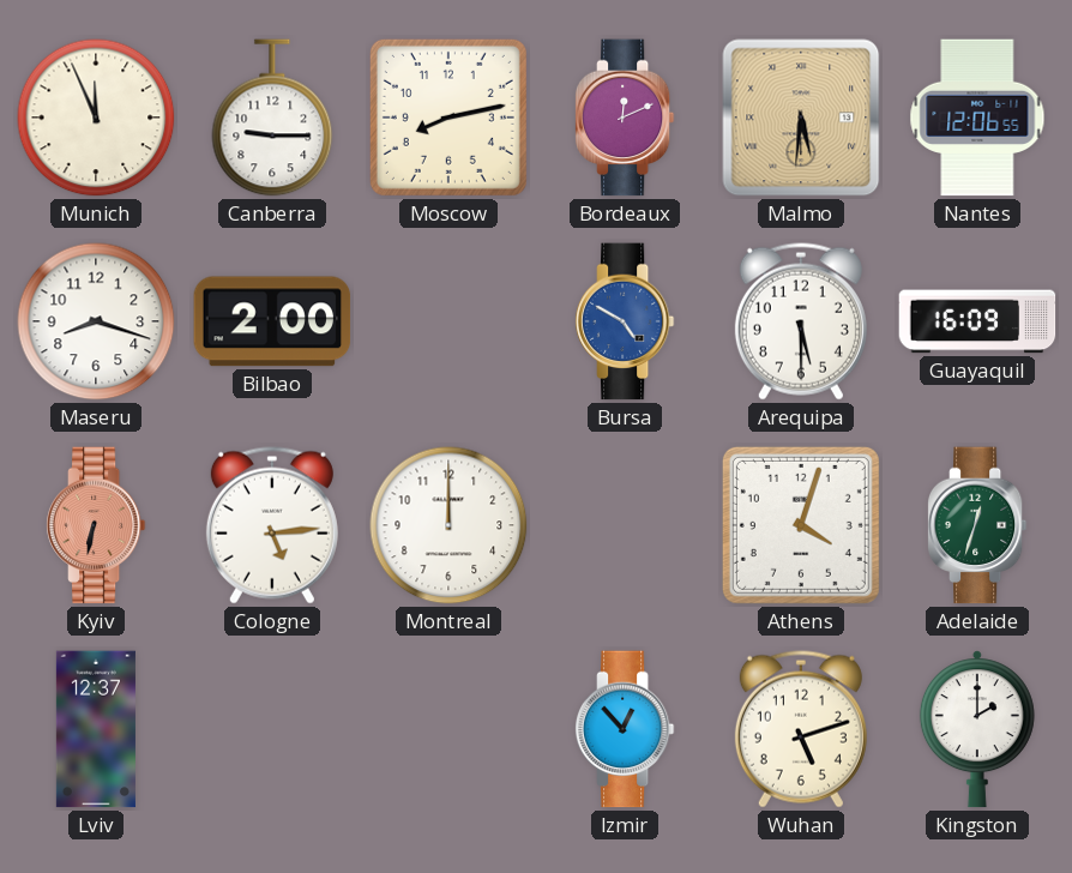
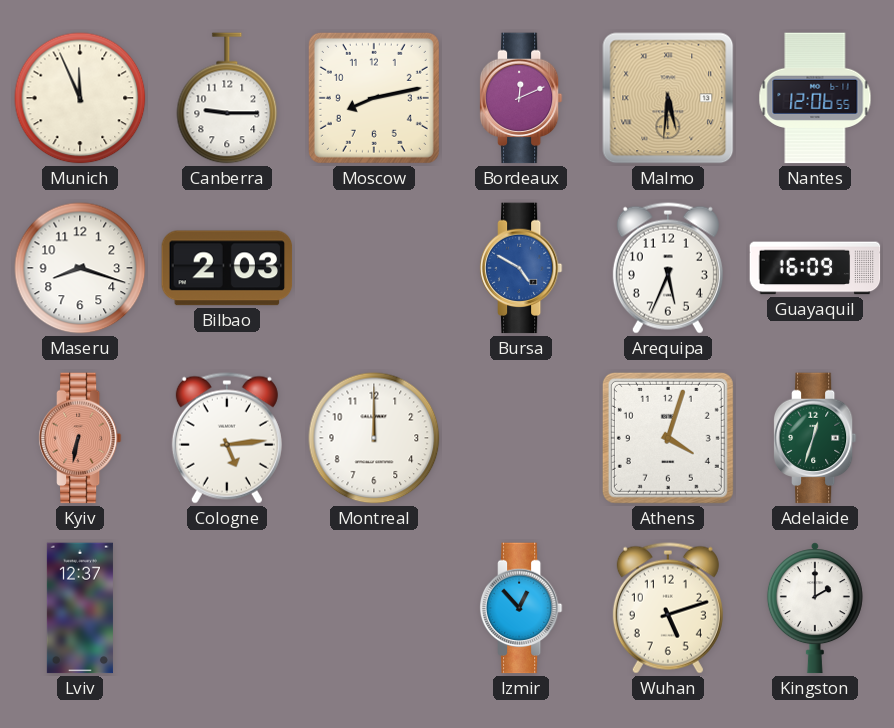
Bilbao: 2:00 -> 2:03
Arequipa: 5:30 -> 5:34
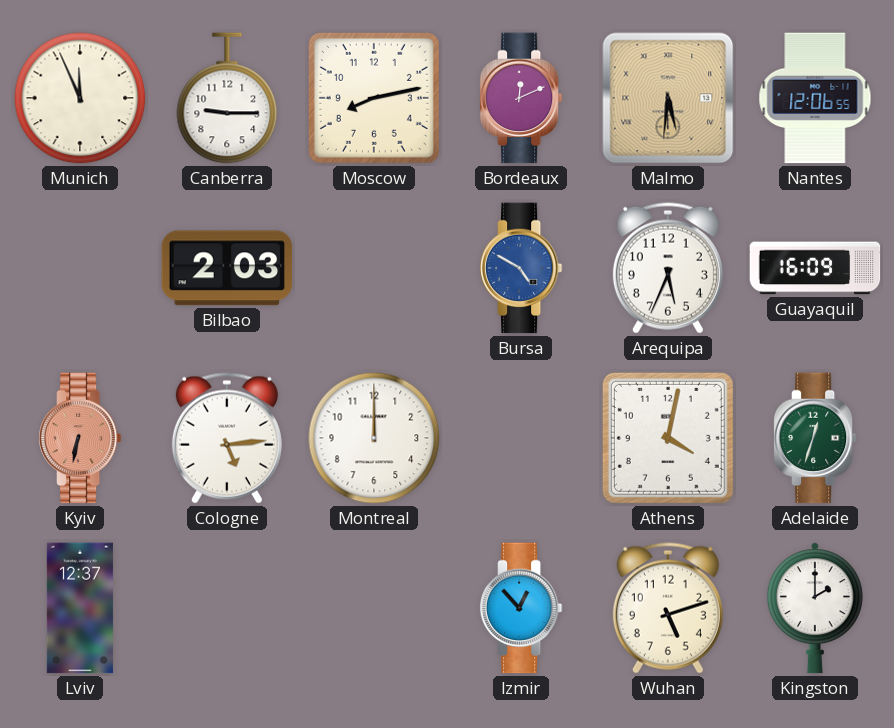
Maseru: 8:18 -> none
Athens: 4:03 -> 4:02
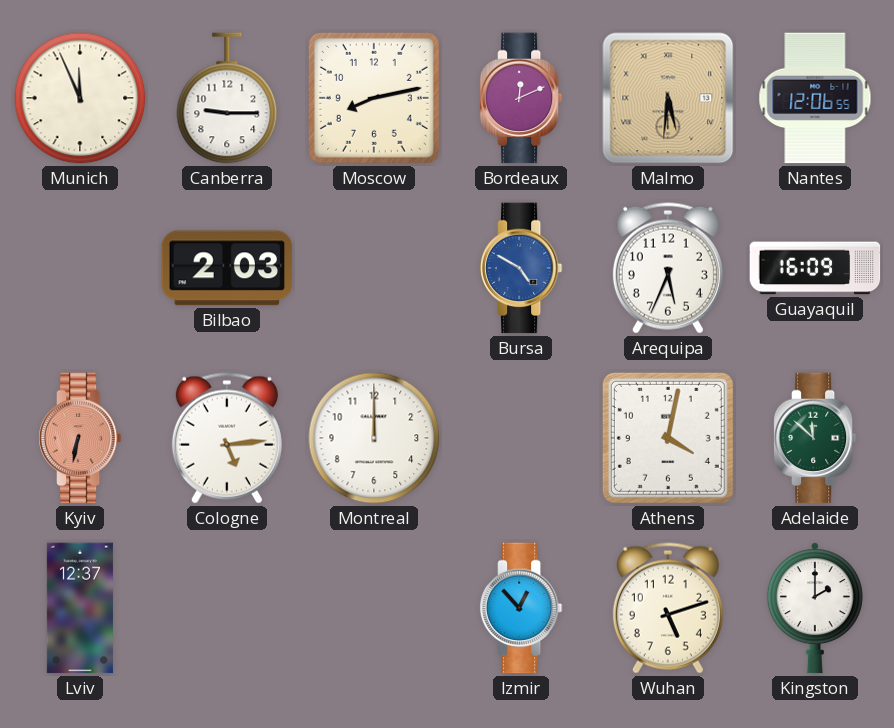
Adelaide: 12:33 -> 11:52
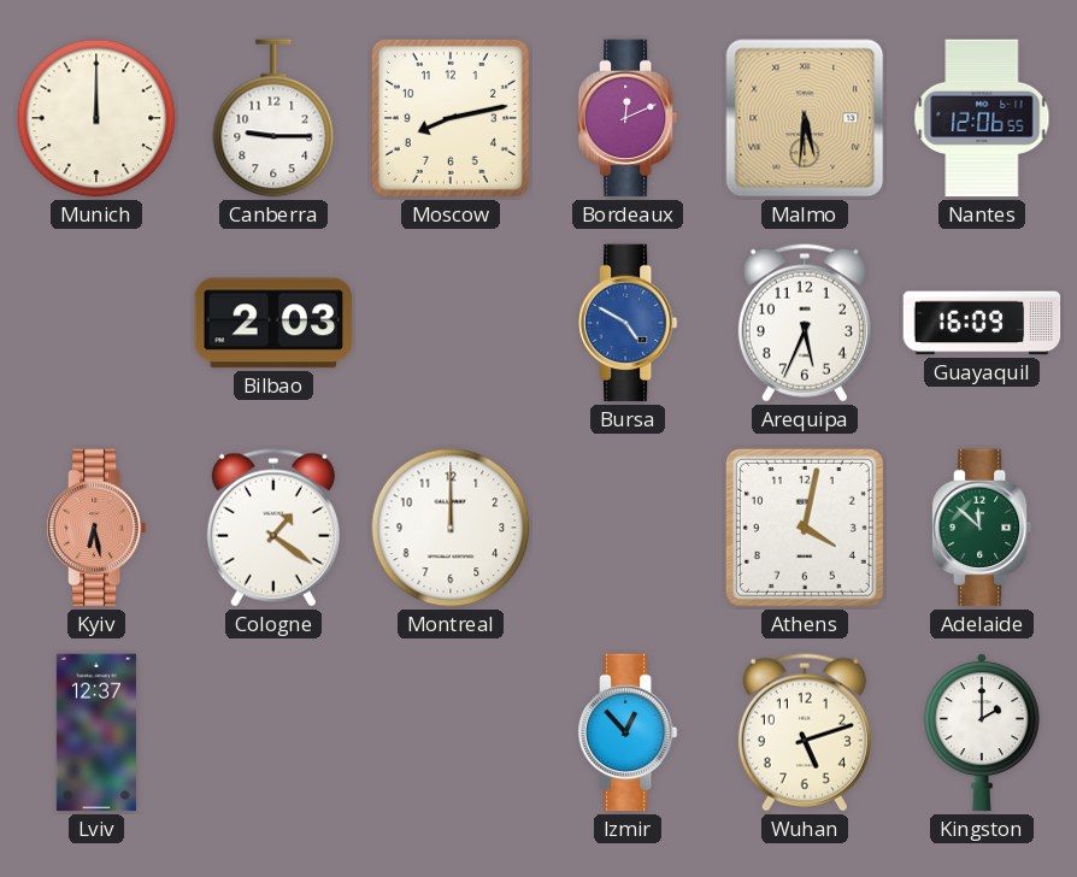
Munich: 11:56 -> 12:00
Kyiv: 6:32 -> 6:28
Cologne: 5:14 -> 1:21
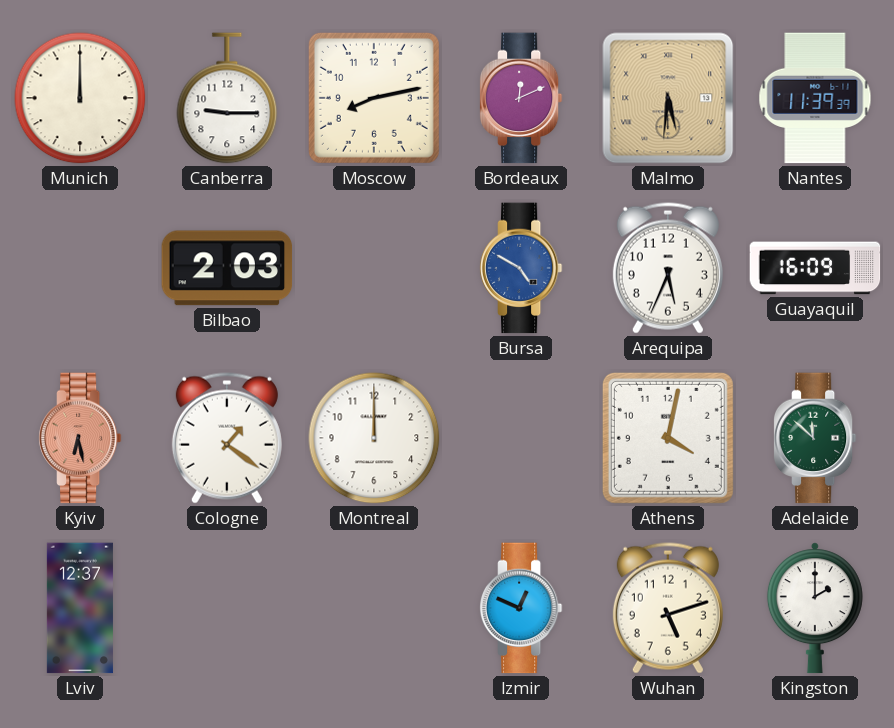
Nantes: 12:06 -> 11:39
Izmir: 12:53 -> 12:49
